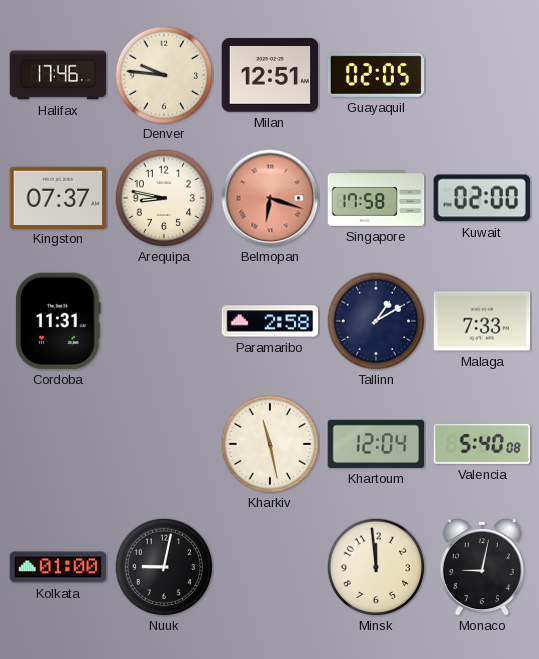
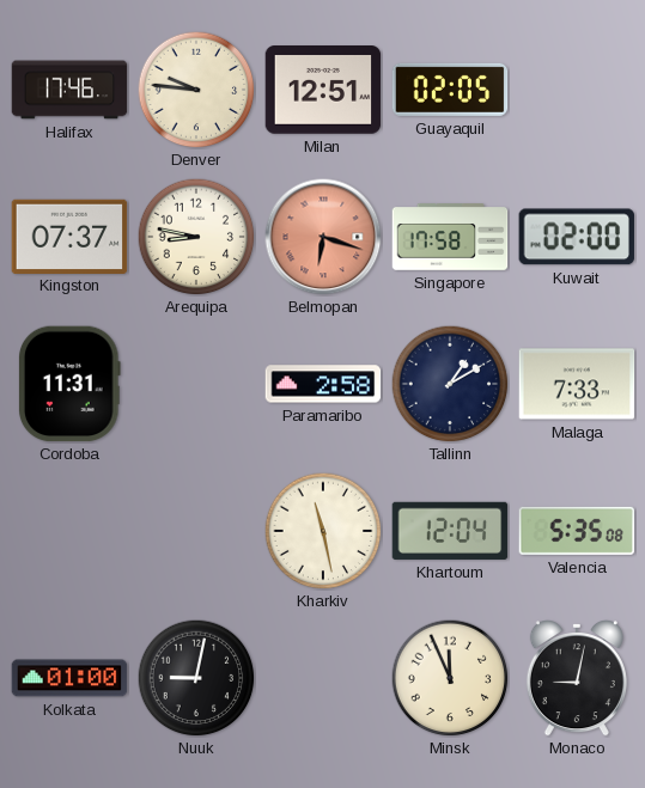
Valencia: 5:40 -> 5:35
Minsk: 11:59 -> 11:56
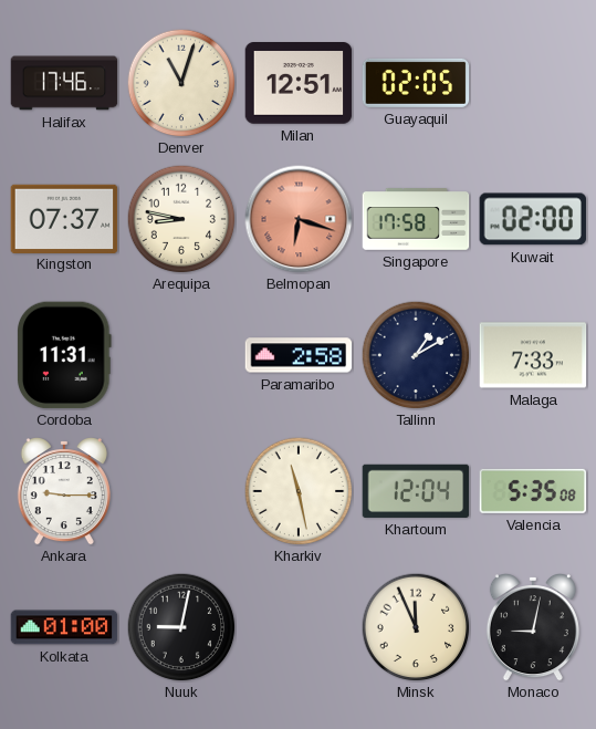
Denver: 9:46 -> 11:03
Ankara: none -> 9:15
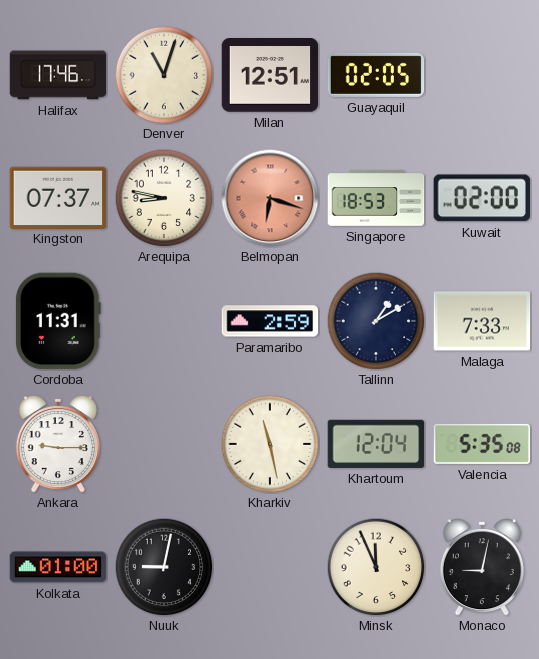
Singapore: 17:58 -> 18:53
Paramaribo: 2:58 -> 2:59
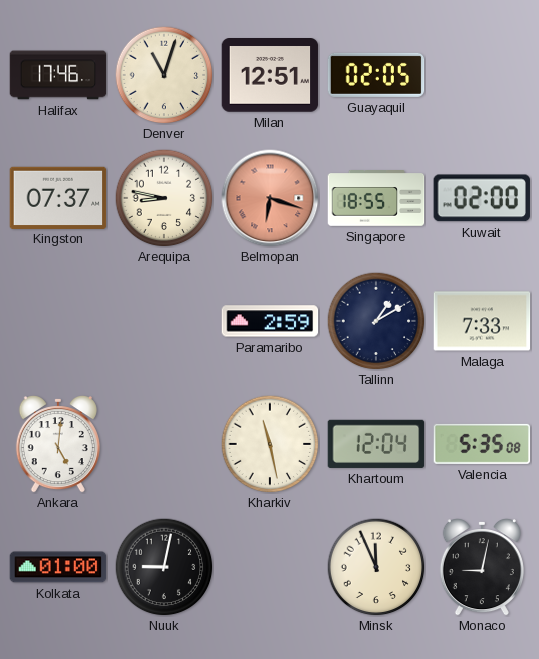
Singapore: 18:53 -> 18:55
Cordoba: 11:31 -> none
Ankara: 9:15 -> 5:01
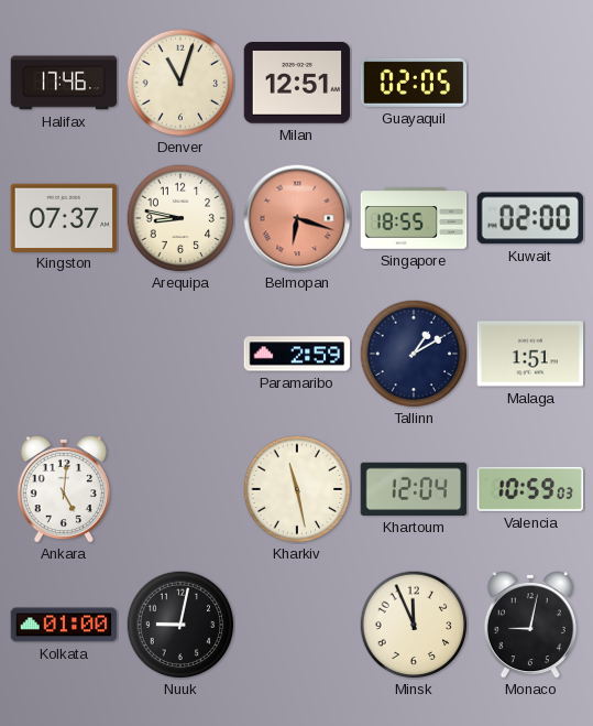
Malaga: 7:33 -> 1:51
Valencia: 5:35 -> 10:59
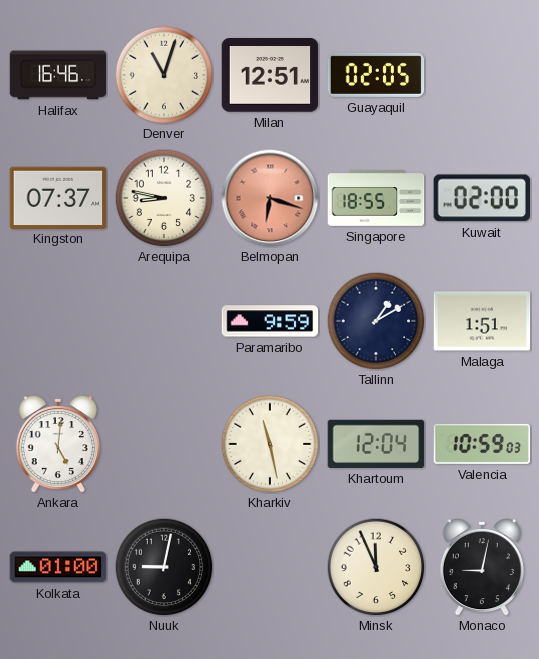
Halifax: 17:46 -> 16:46
Paramaribo: 2:59 -> 9:59
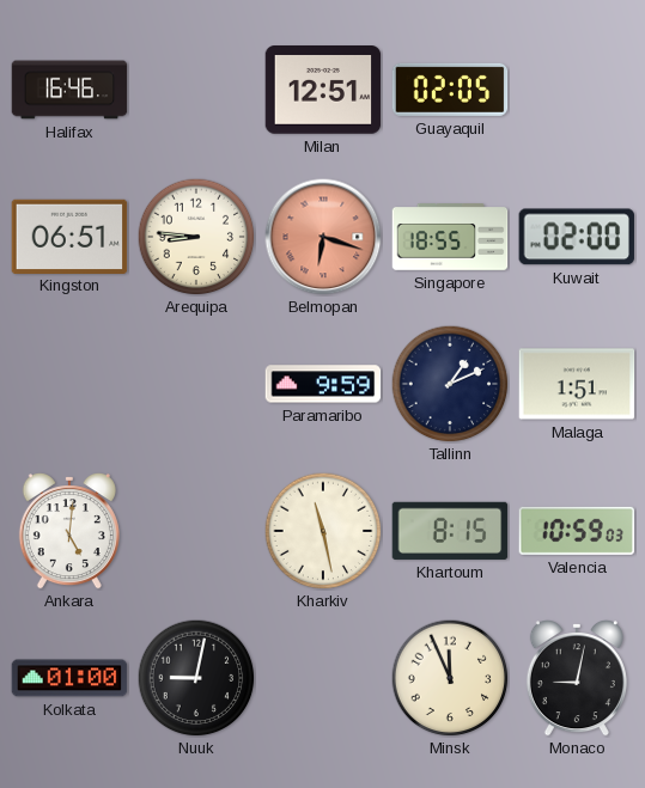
Denver: 11:03 -> none
Kingston: 07:37 -> 06:51
Arequipa: 8:47 -> 8:46
Tallinn: 1:10 -> 1:11
Khartoum: 12:04 -> 8:15
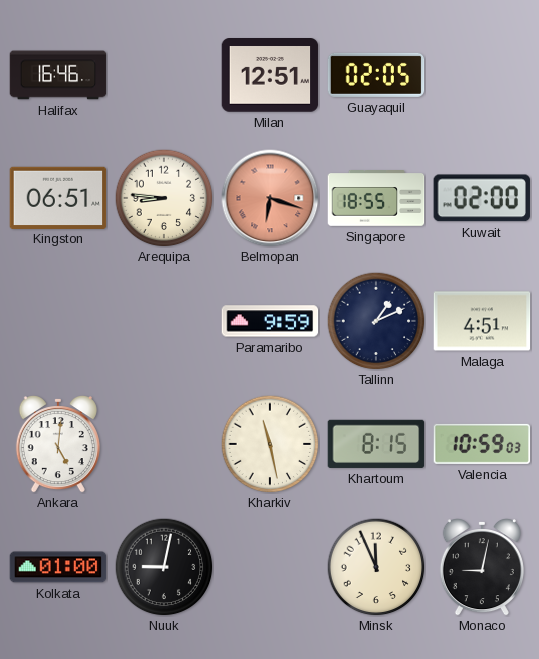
Malaga: 1:51 -> 4:51
